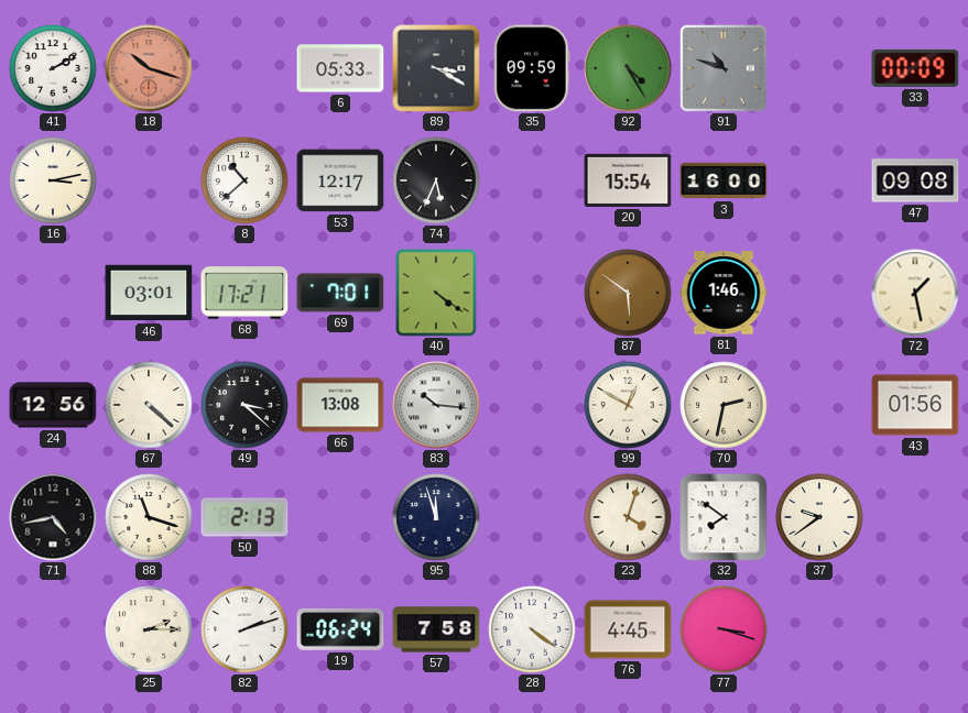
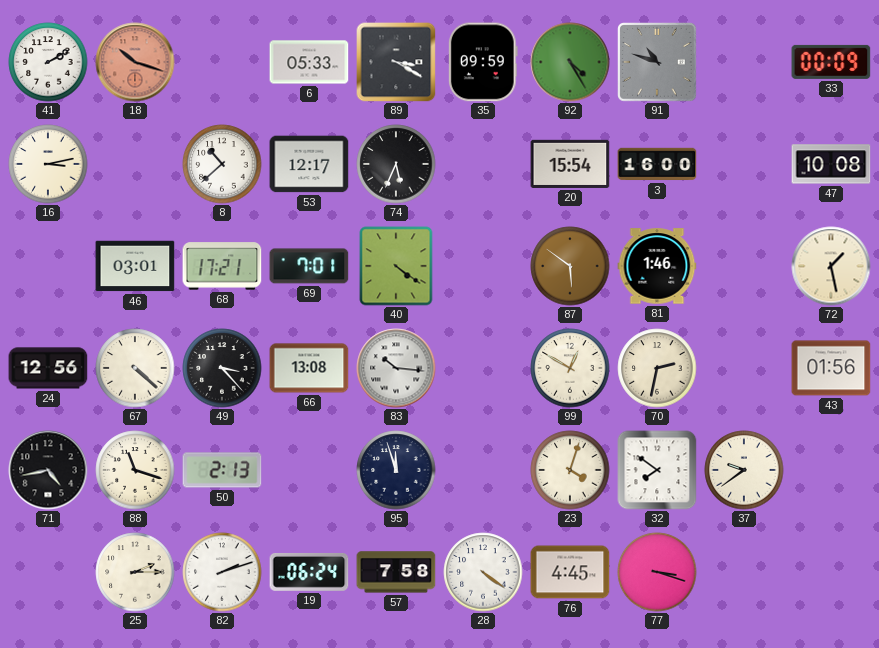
47: 09:08 -> 10:08
49: 3:22 -> 3:23
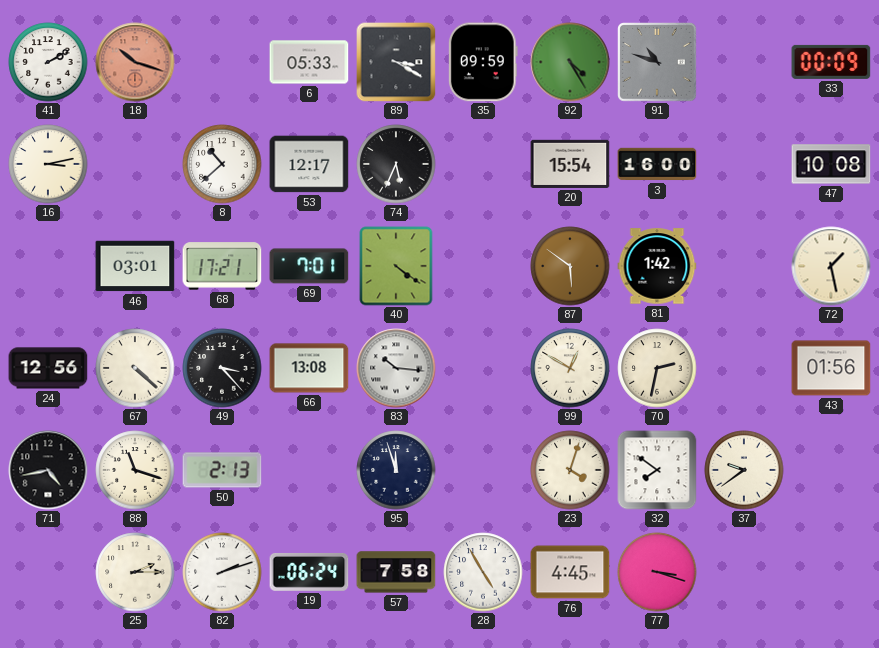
81: 1:46 -> 1:42
28: 4:21 -> 4:55
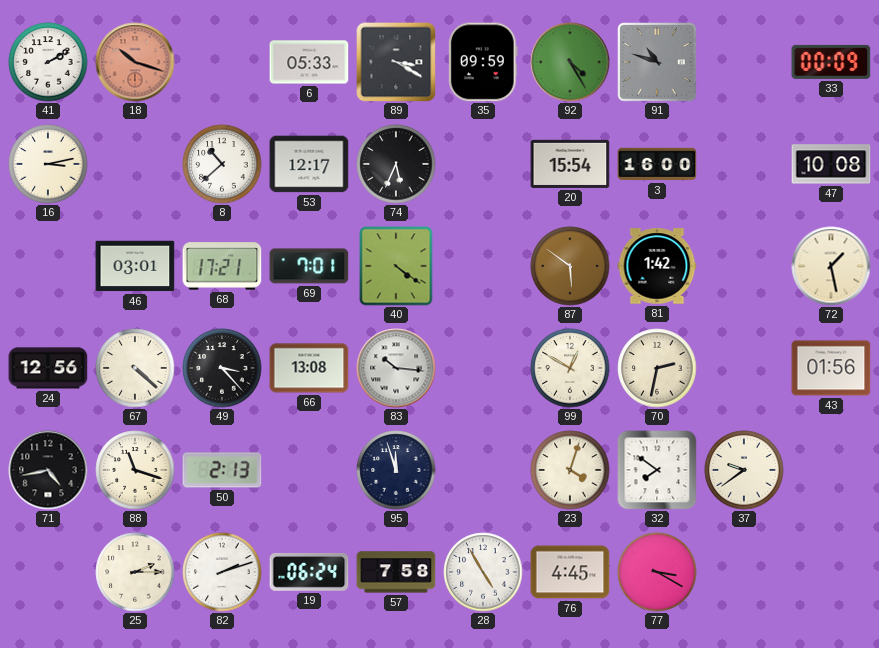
77: 3:18 -> 3:20
